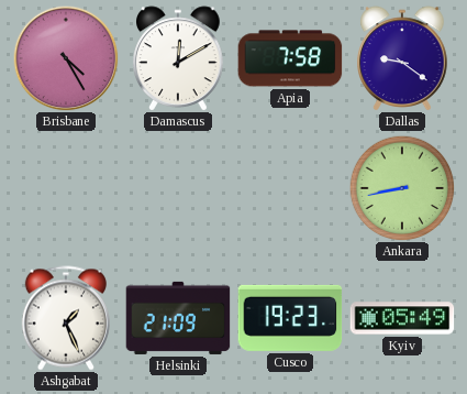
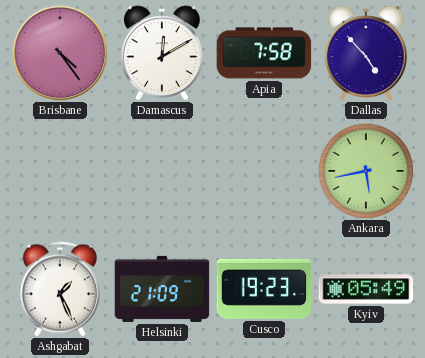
Brisbane: 4:25 -> 4:24
Dallas: 9:21 -> 4:53
Ankara: 8:43 -> 5:43
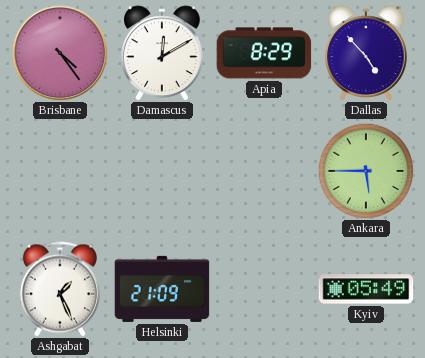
Apia: 7:58 -> 8:29
Ankara: 5:43 -> 5:45
Cusco: 19:23 -> none
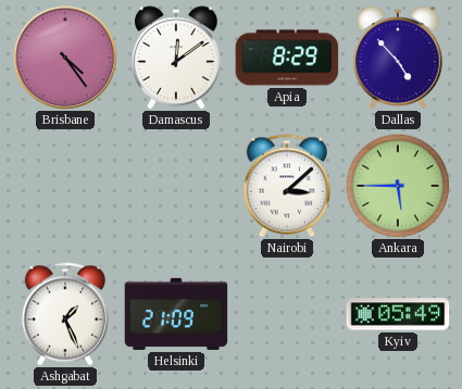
Damascus: 12:10 -> 12:09
Nairobi: none -> 3:08
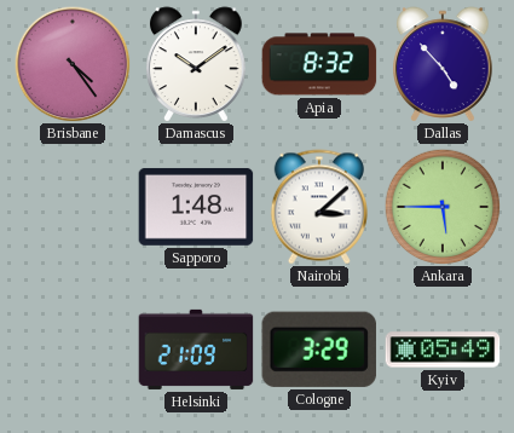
Damascus: 12:09 -> 10:09
Apia: 8:29 -> 8:32
Sapporo: none -> 1:48
Ashgabat: 1:26 -> none
Cologne: none -> 3:29
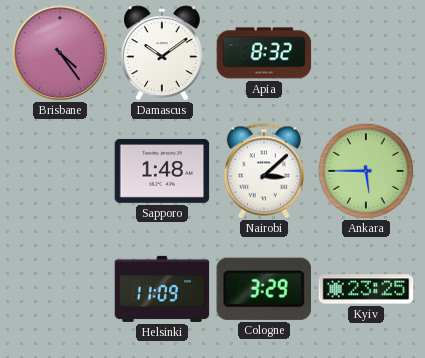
Dallas: 4:53 -> none
Helsinki: 21:09 -> 11:09
Kyiv: 05:49 -> 23:25
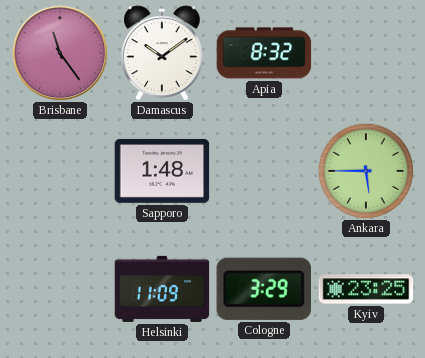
Brisbane: 4:24 -> 11:24
Nairobi: 3:08 -> none
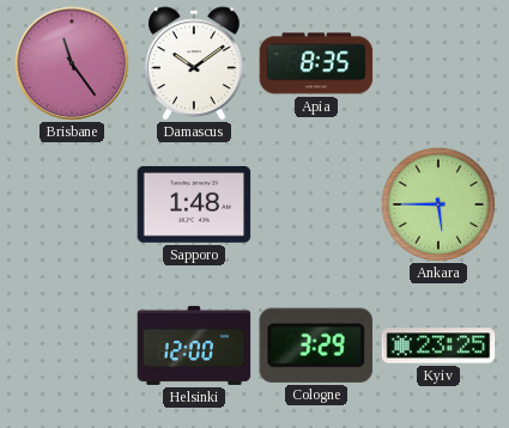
Apia: 8:32 -> 8:35
Helsinki: 11:09 -> 12:00
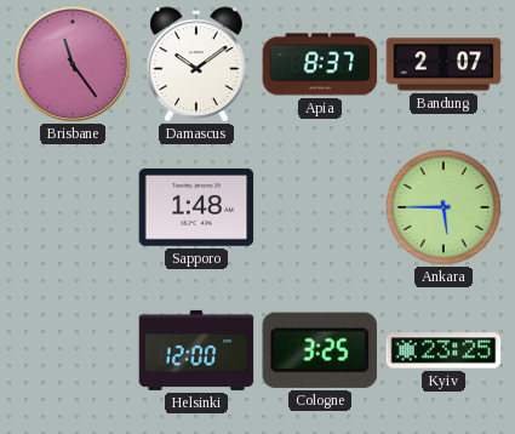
Apia: 8:35 -> 8:37
Bandung: none -> 2:07
Cologne: 3:29 -> 3:25
